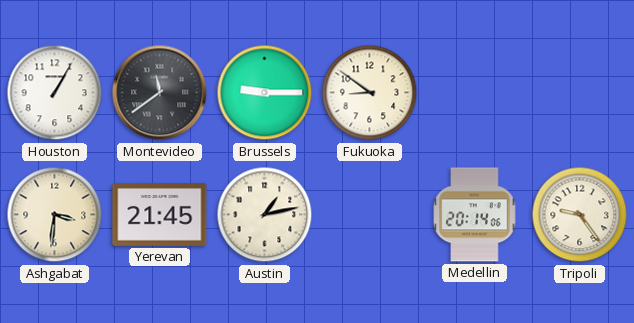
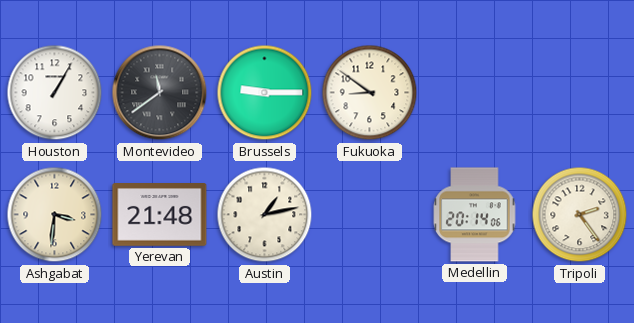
Yerevan: 21:45 -> 21:48
Tripoli: 9:24 -> 2:24
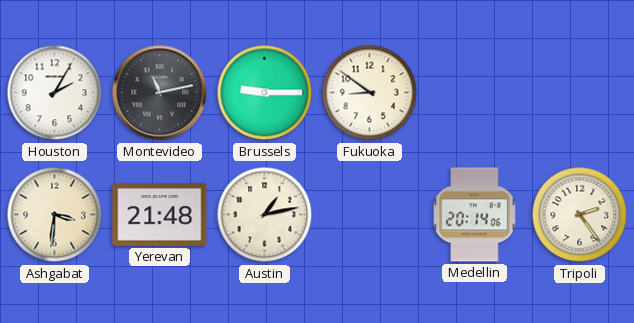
Houston: 1:05 -> 2:05
Montevideo: 11:39 -> 11:13
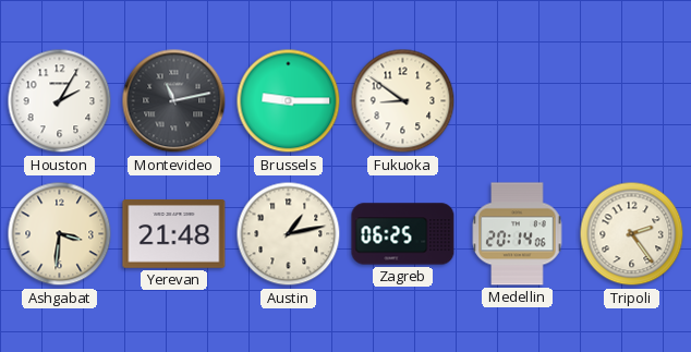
Zagreb: none -> 06:25
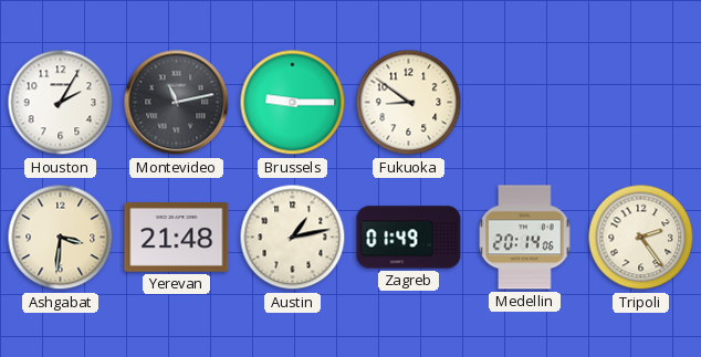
Zagreb: 06:25 -> 01:49
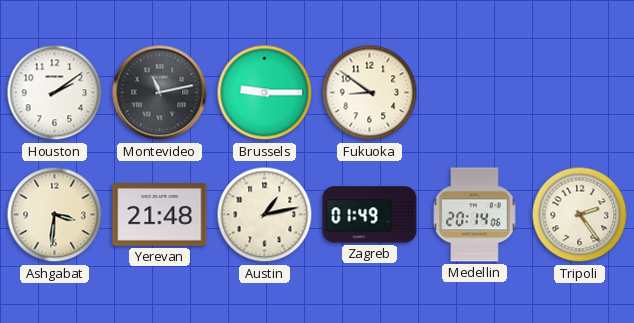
Houston: 2:05 -> 2:09
